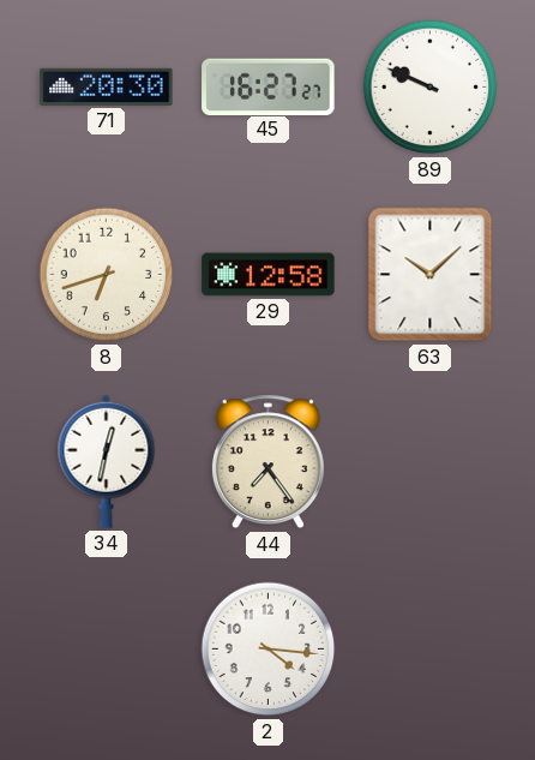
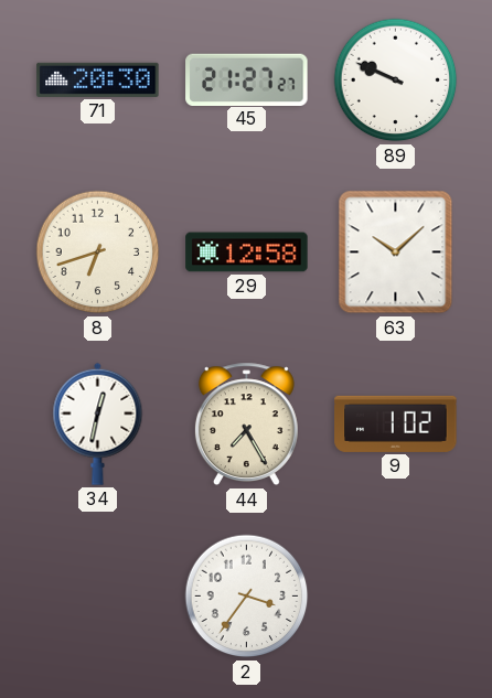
45: 16:27 -> 21:27
44: 7:24 -> 7:25
9: none -> 1:02
2: 4:16 -> 3:36
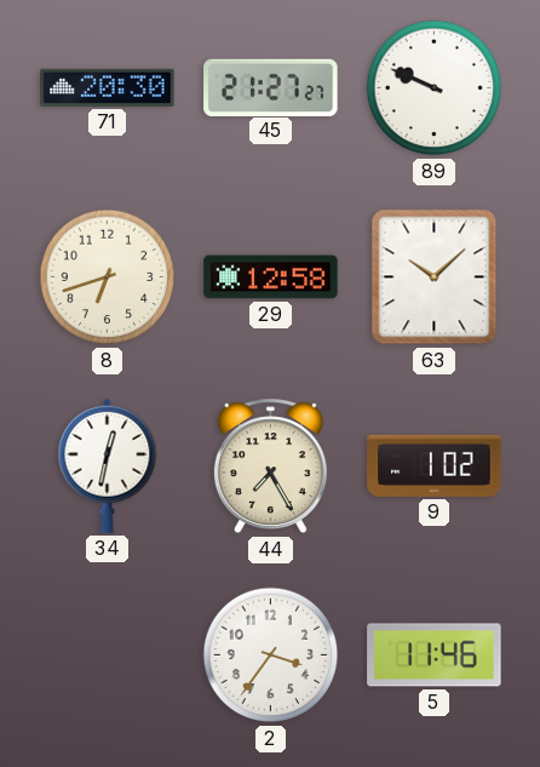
5: none -> 11:46
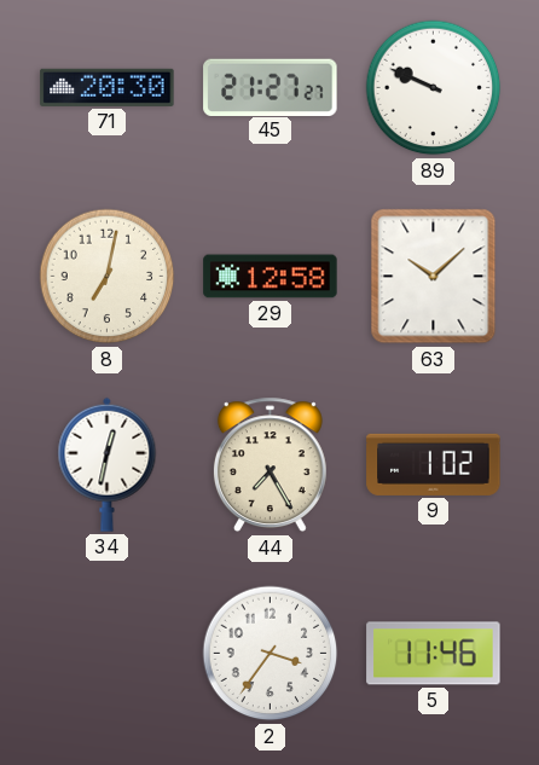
8: 6:42 -> 7:02
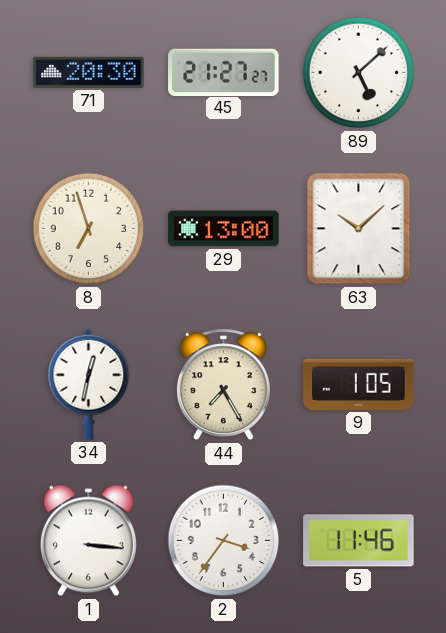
89: 9:49 -> 5:08
8: 7:02 -> 6:57
29: 12:58 -> 13:00
9: 1:02 -> 1:05
1: none -> 3:16
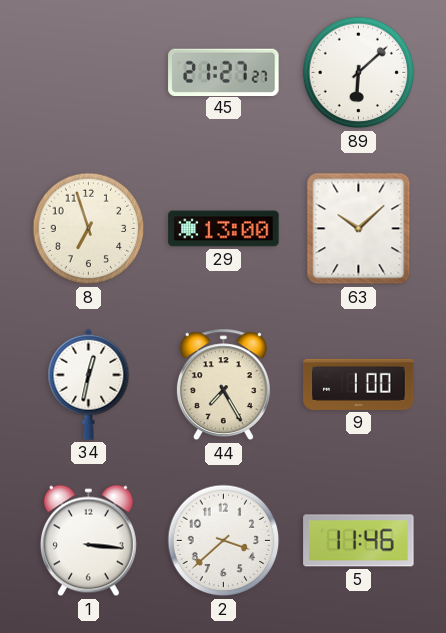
71: 20:30 -> none
89: 5:08 -> 6:08
9: 1:05 -> 1:00
2: 3:36 -> 3:38
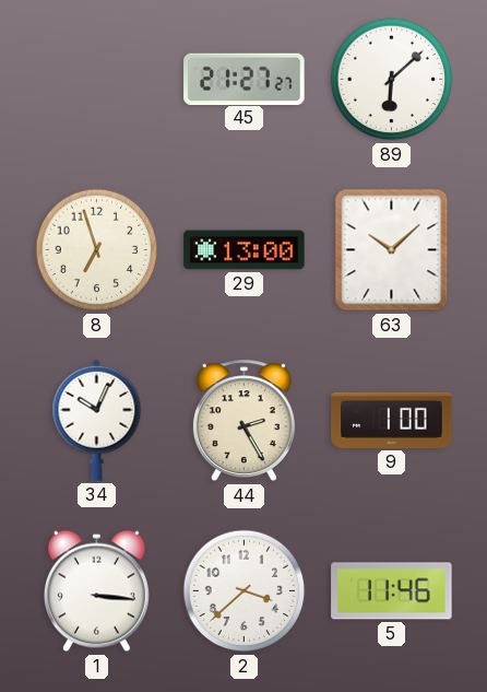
34: 12:32 -> 10:04
44: 7:25 -> 2:25
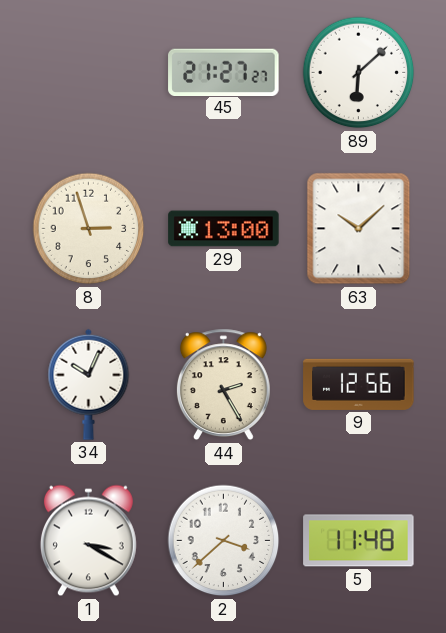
8: 6:57 -> 2:57
9: 1:00 -> 12:56
1: 3:16 -> 3:20
5: 11:46 -> 11:48
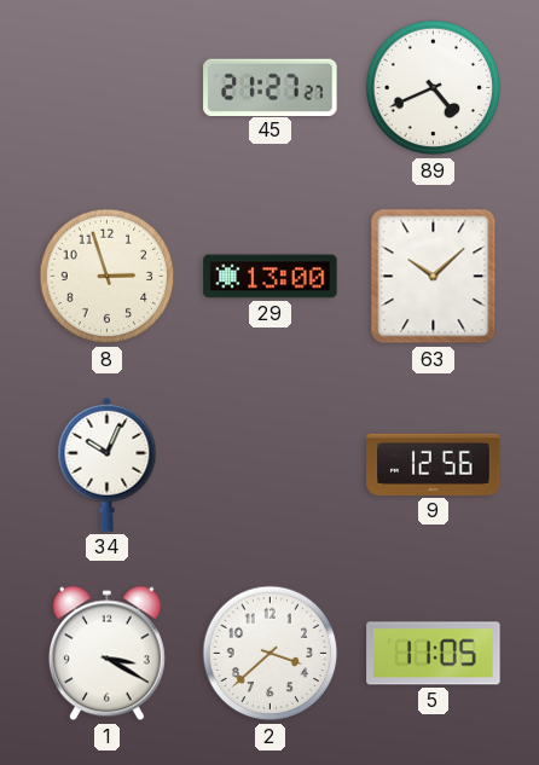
89: 6:08 -> 4:41
44: 2:25 -> none
5: 11:48 -> 11:05
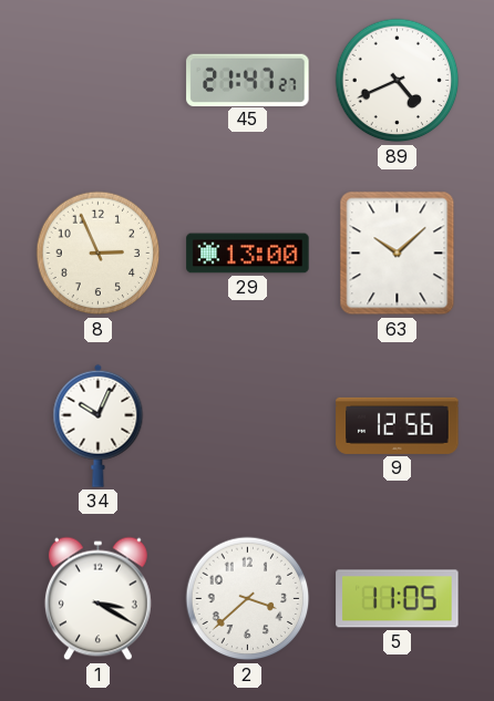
45: 21:27 -> 21:47
8: 2:57 -> 2:56
